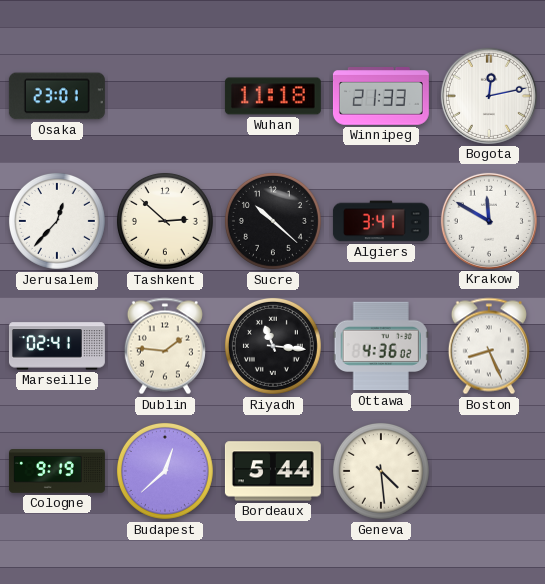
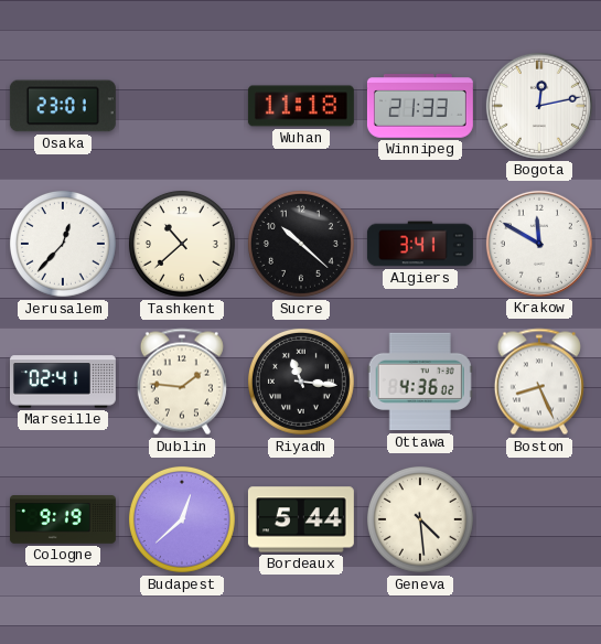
Tashkent: 2:52 -> 10:38
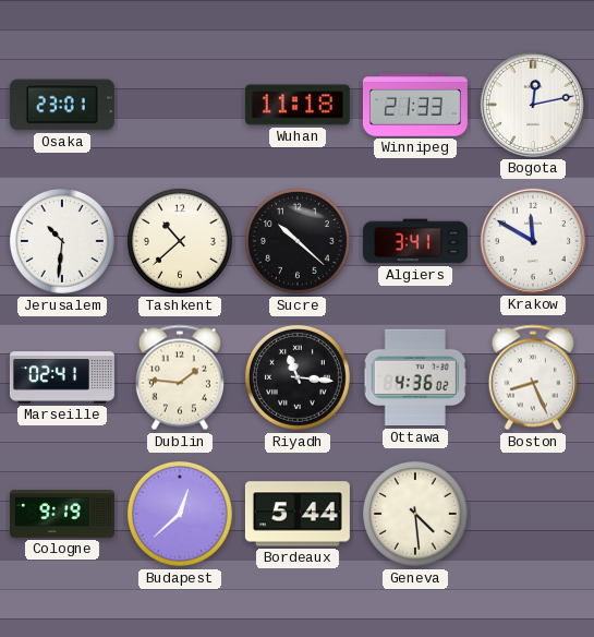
Jerusalem: 12:37 -> 10:31
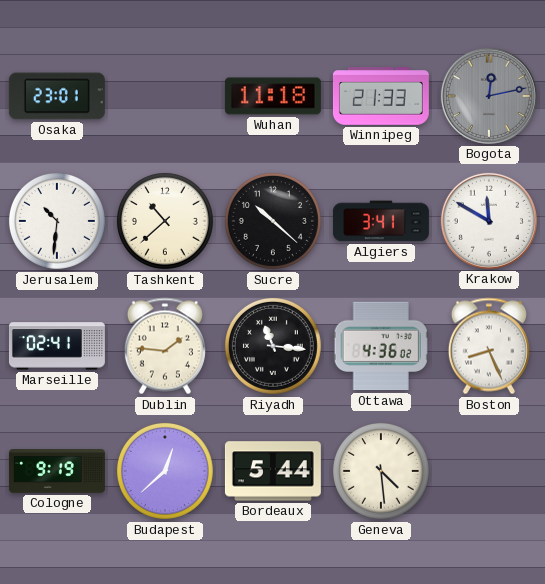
Bogota dial: white -> grey
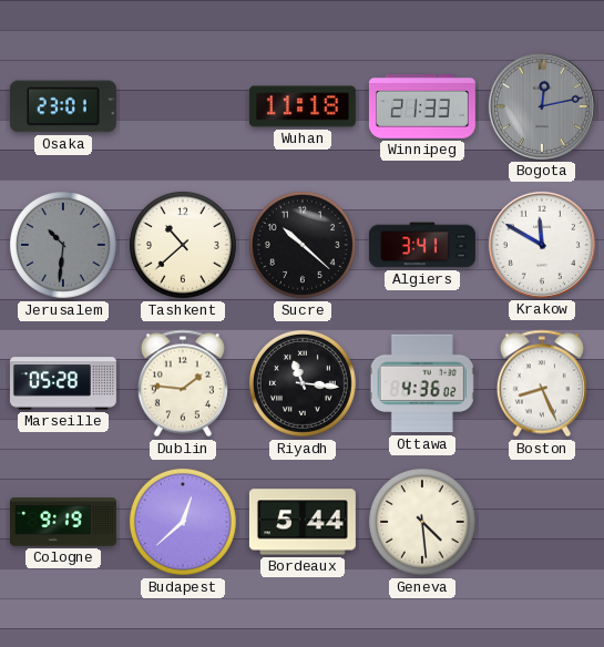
Jerusalem dial: white -> grey
Marseille: 02:41 -> 05:28
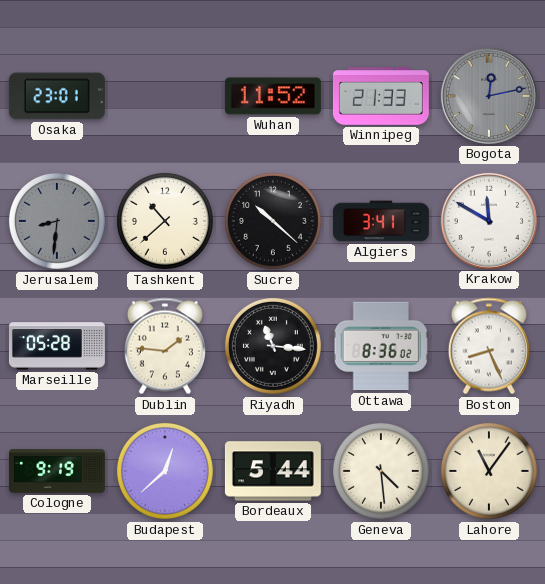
Wuhan: 11:18 -> 11:52
Jerusalem: 10:31 -> 8:31
Ottawa: 4:36 -> 8:36
Lahore: none -> 11:06
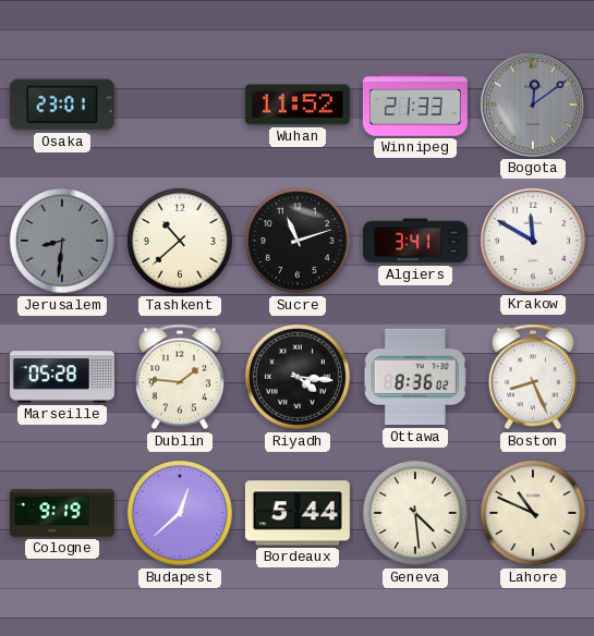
Bogota: 12:13 -> 12:09
Sucre: 10:22 -> 11:12
Riyadh: 11:16 -> 4:16
Lahore: 11:06 -> 10:49
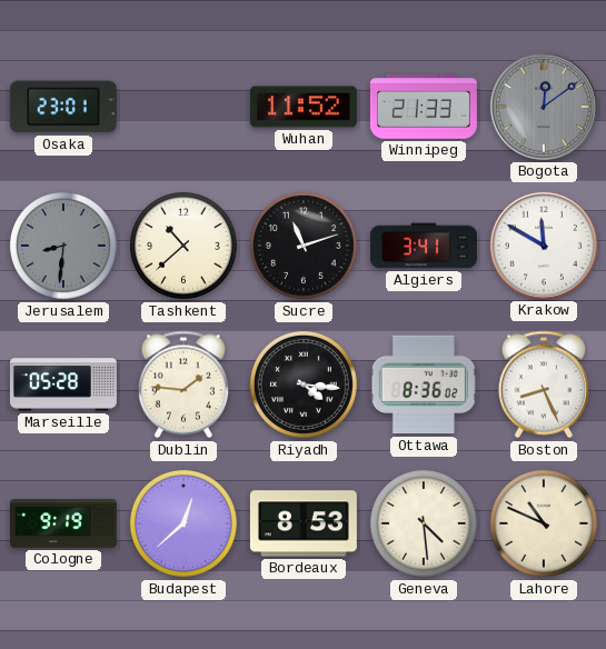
Bordeaux: 5:44 -> 8:53
